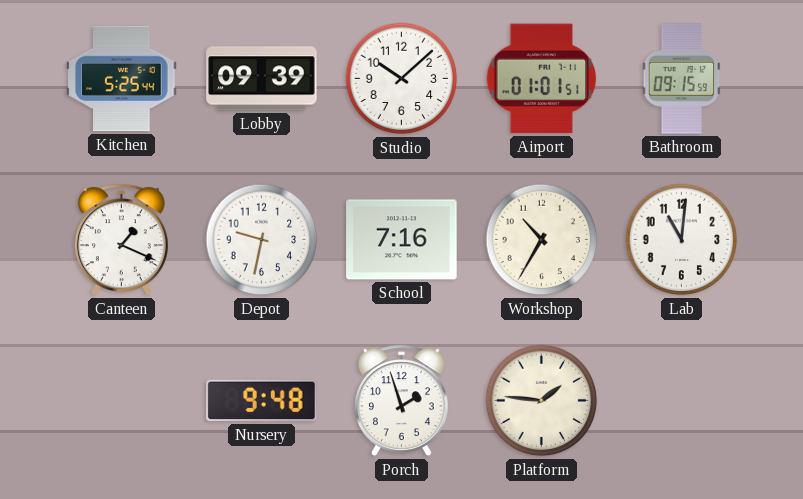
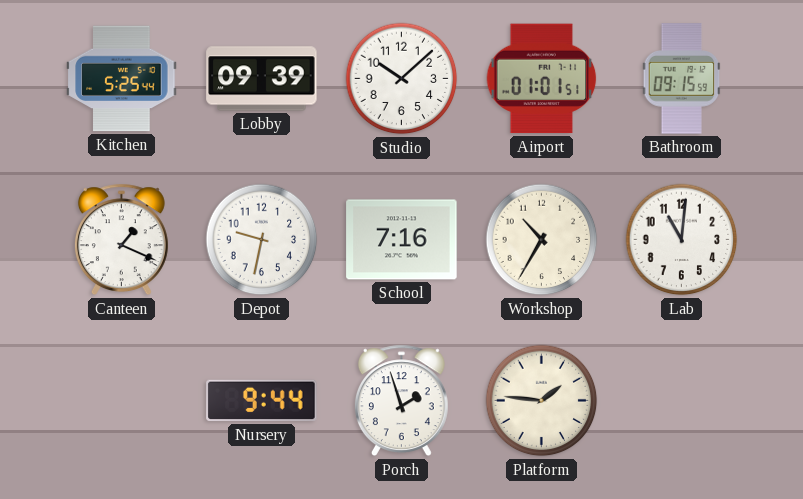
Nursery: 9:48 -> 9:44
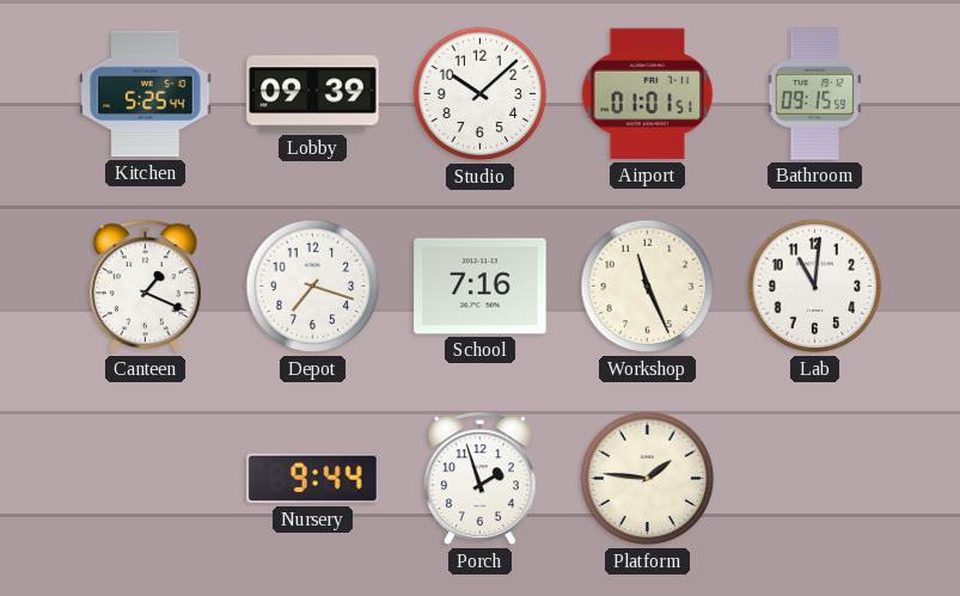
Depot: 9:32 -> 7:18
Workshop: 10:35 -> 11:26
